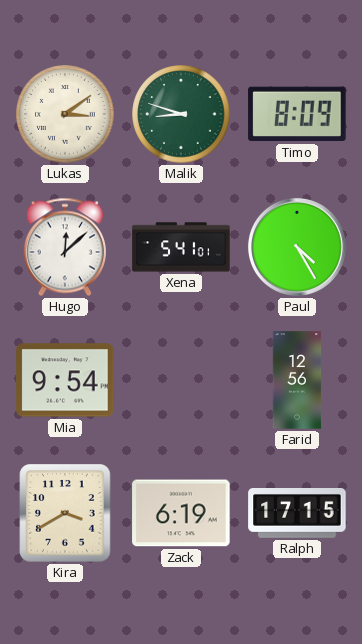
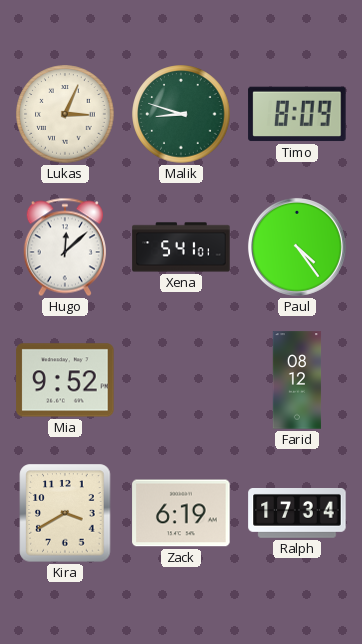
Lukas: 3:09 -> 3:04
Paul: 4:25 -> 4:24
Mia: 9:54 -> 9:52
Farid: 12:56 -> 08:12
Ralph: 17:15 -> 17:34
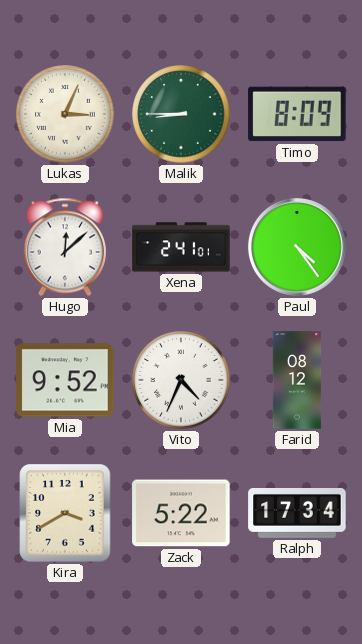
Malik: 8:48 -> 8:45
Xena: 5:41 -> 2:41
Vito: none -> 4:34
Zack: 6:19 -> 5:22
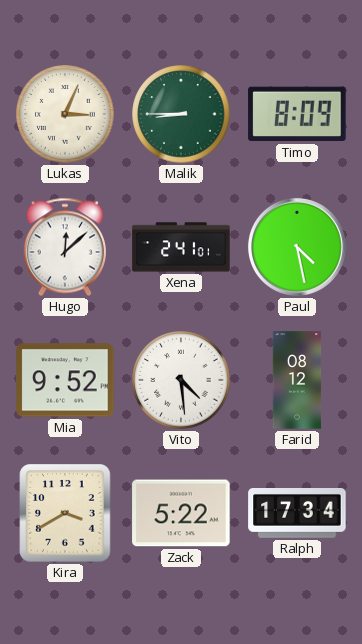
Paul: 4:24 -> 4:28
Vito: 4:34 -> 4:29
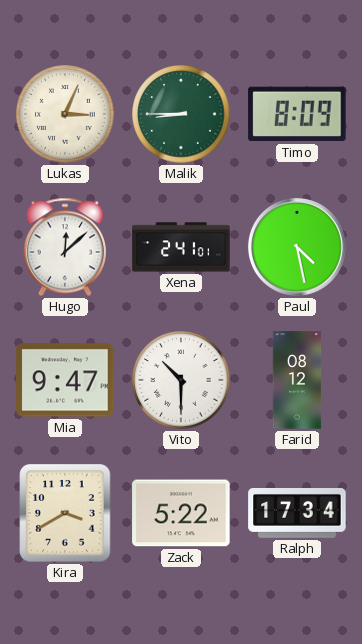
Mia: 9:52 -> 9:47
Vito: 4:29 -> 10:30
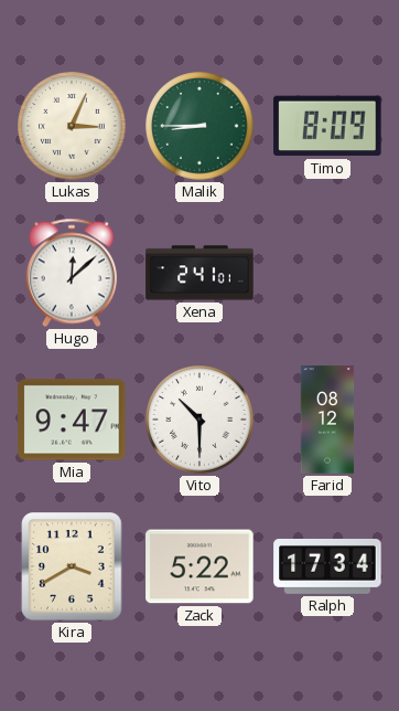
Paul: 4:28 -> none
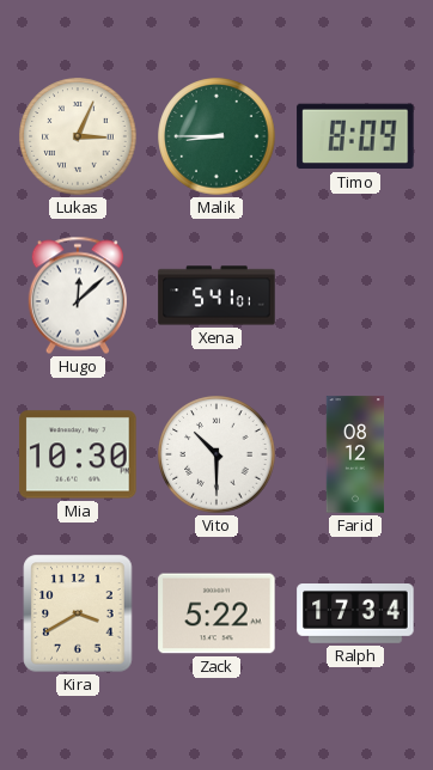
Xena: 2:41 -> 5:41
Mia: 9:47 -> 10:30
